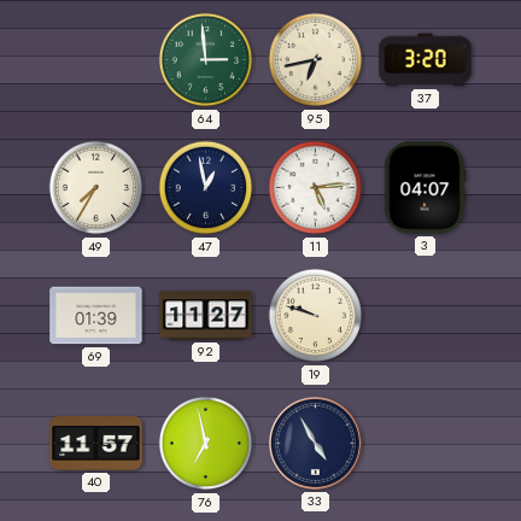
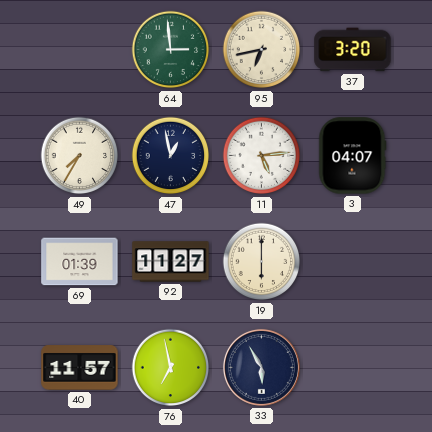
19: 9:48 -> 6:00
33: 4:55 -> 5:55
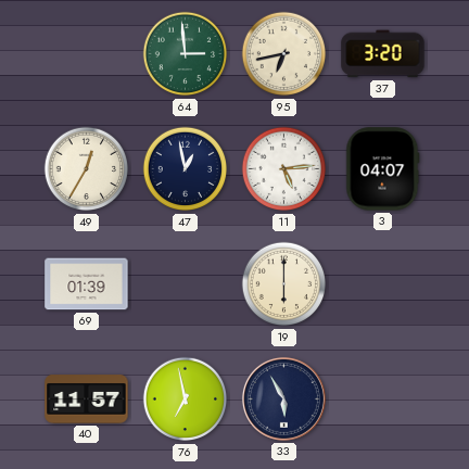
49: 7:35 -> 12:35
92: 11:27 -> none
